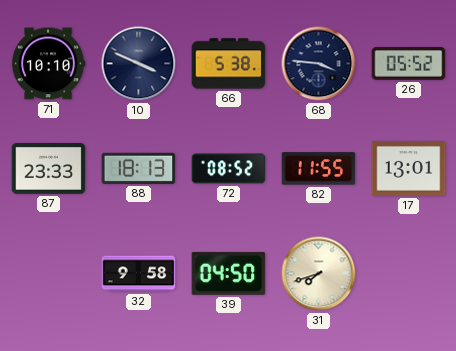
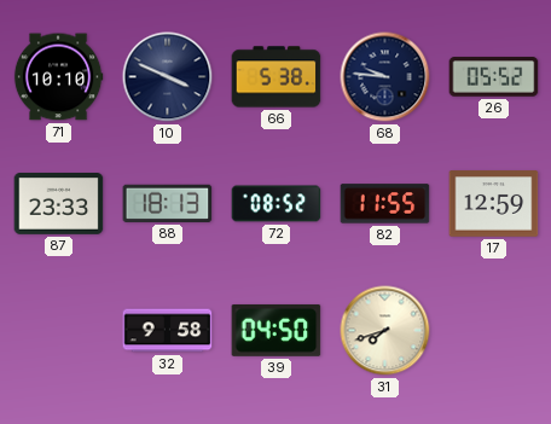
68: 3:46 -> 9:46
17: 13:01 -> 12:59
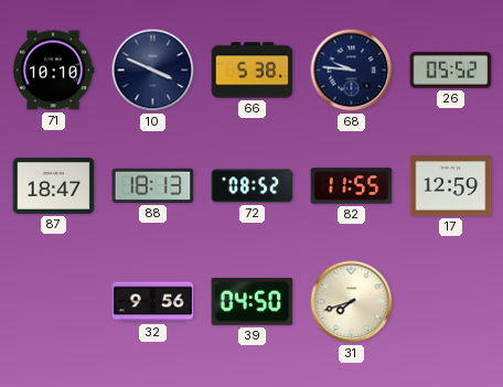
87: 23:33 -> 18:47
32: 9:58 -> 9:56
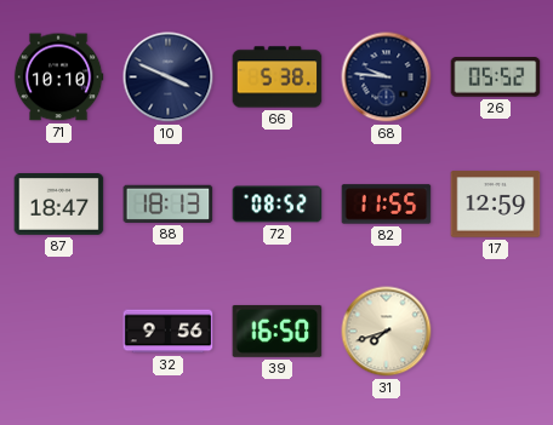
39: 04:50 -> 16:50
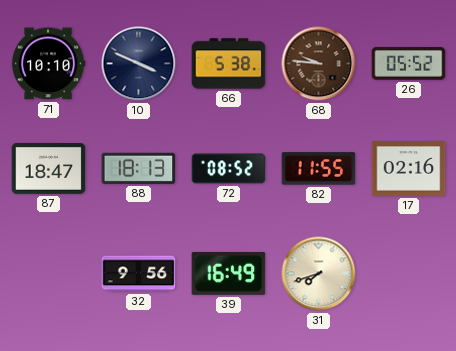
68 dial: navy -> brown
17: 12:59 -> 02:16
39: 16:50 -> 16:49
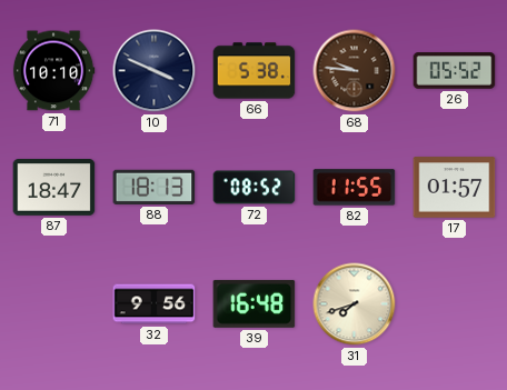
17: 02:16 -> 01:57
39: 16:49 -> 16:48
